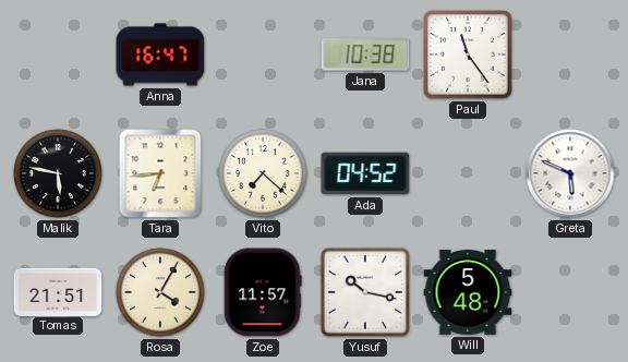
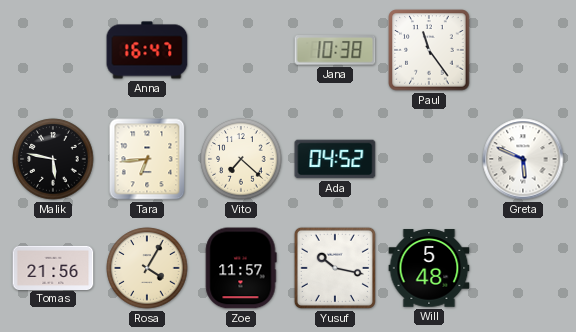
Tomas: 21:51 -> 21:56
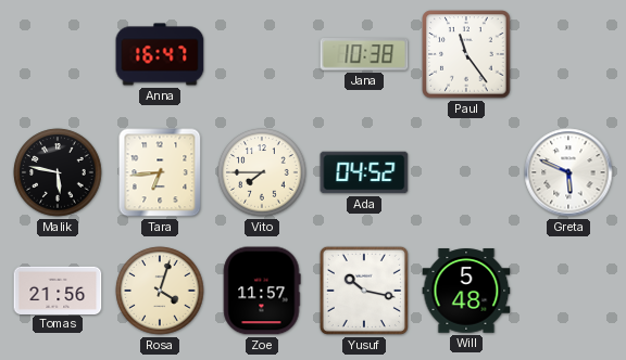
Vito: 7:22 -> 7:45
Rosa: 4:05 -> 4:03
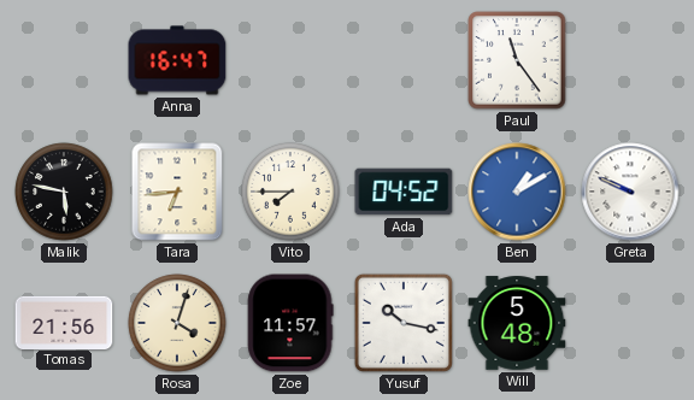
Jana: 10:38 -> none
Ben: none -> 1:10
Greta: 5:49 -> 9:49
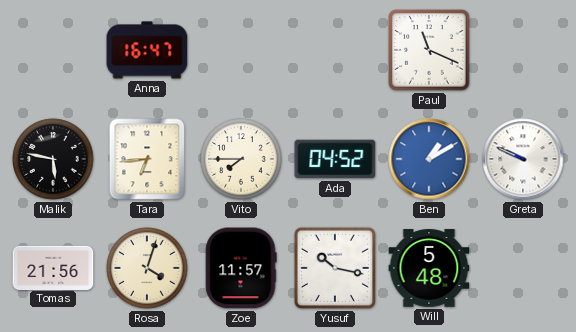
Paul: 11:24 -> 11:19
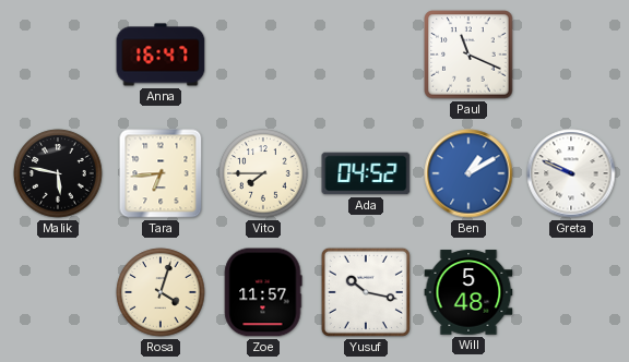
Tomas: 21:56 -> none
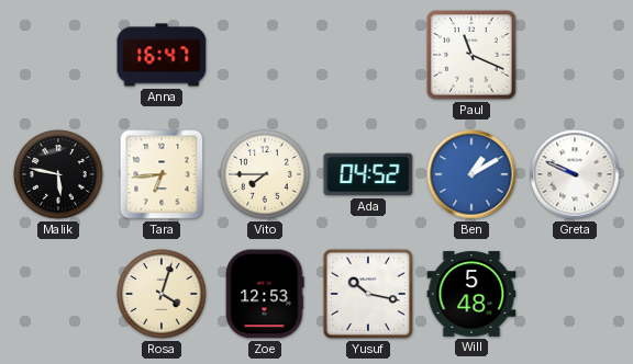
Zoe: 11:57 -> 12:53
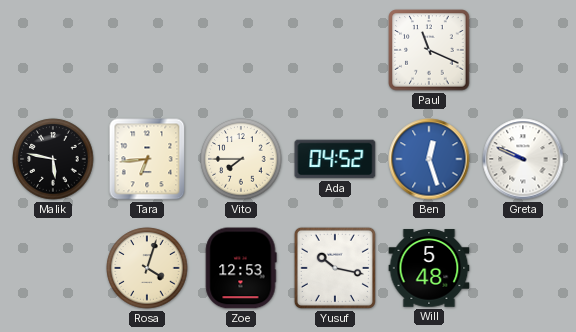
Anna: 16:47 -> none
Ben: 1:10 -> 12:27
